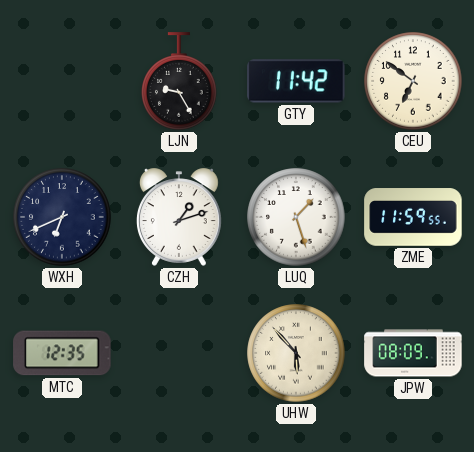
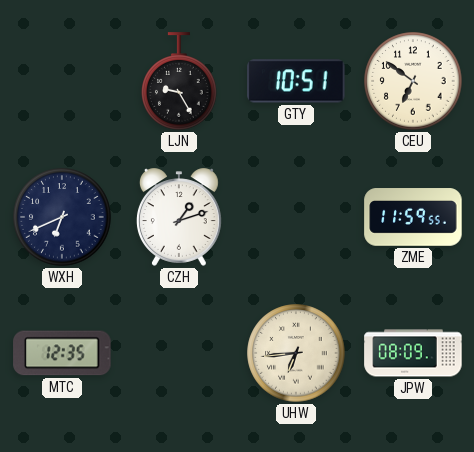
GTY: 11:42 -> 10:51
LUQ: 1:27 -> none
UHW: 5:53 -> 6:44
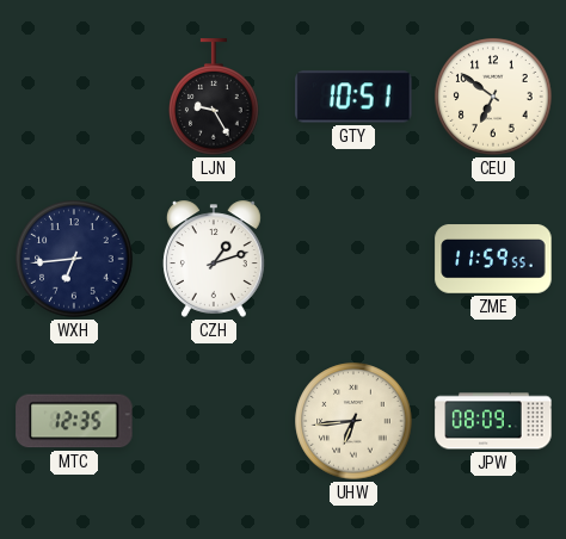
WXH: 6:41 -> 6:44
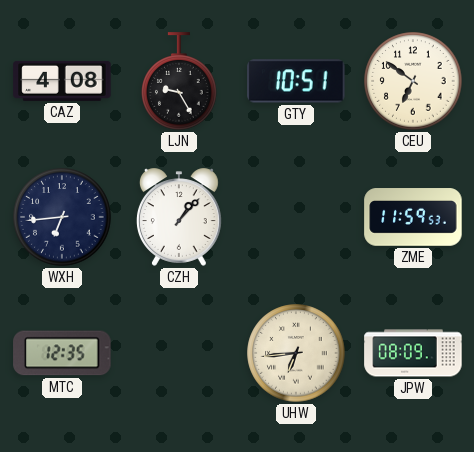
CAZ: none -> 4:08
CZH: 1:12 -> 1:07
ZME: 11:59:55 -> 11:59:53
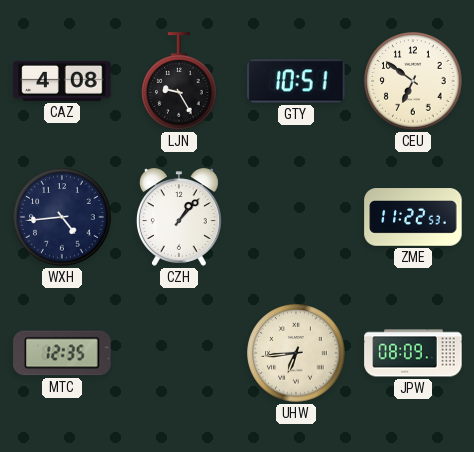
WXH: 6:44 -> 4:44
ZME: 11:59 -> 11:22
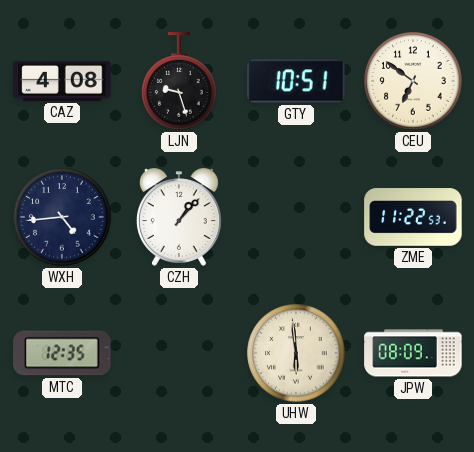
LJN: 9:25 -> 9:27
UHW: 6:44 -> 5:59
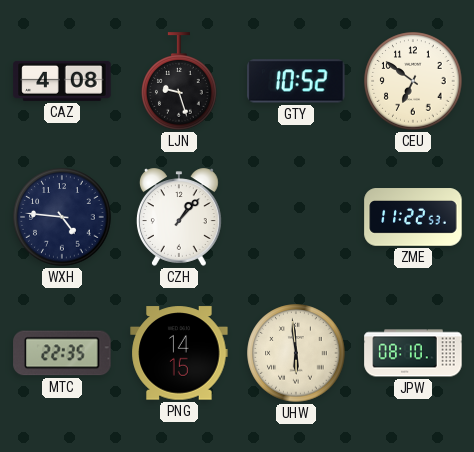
GTY: 10:51 -> 10:52
WXH: 4:44 -> 4:46
MTC: 12:35 -> 22:35
PNG: none -> 14:15
JPW: 08:09 -> 08:10
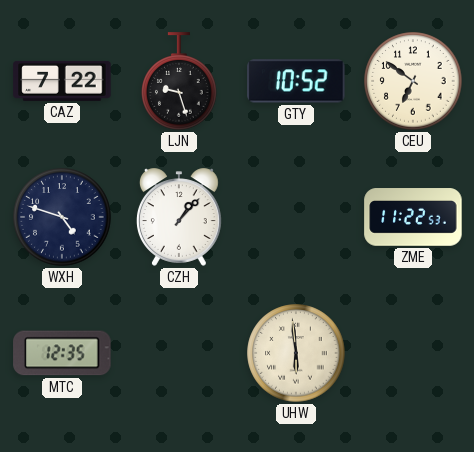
CAZ: 4:08 -> 7:22
WXH: 4:46 -> 4:48
MTC: 22:35 -> 12:35
PNG: 14:15 -> none
JPW: 08:10 -> none
